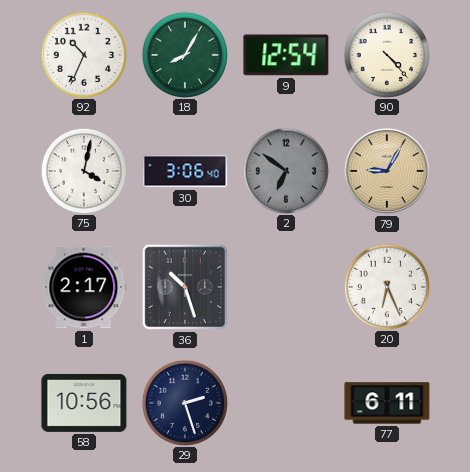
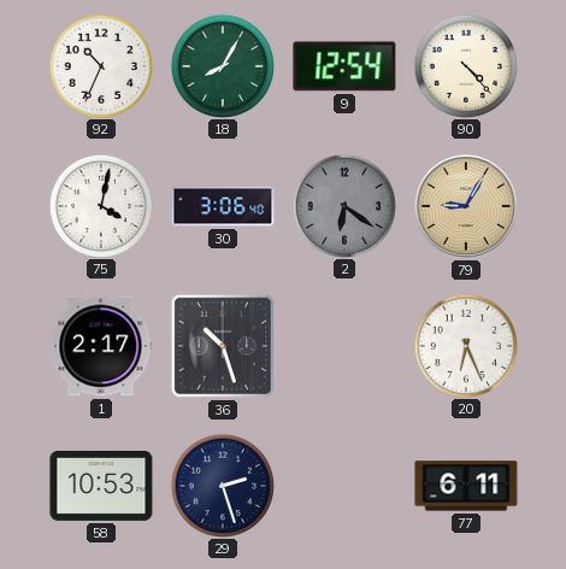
2: 6:51 -> 6:21
58: 10:56 -> 10:53
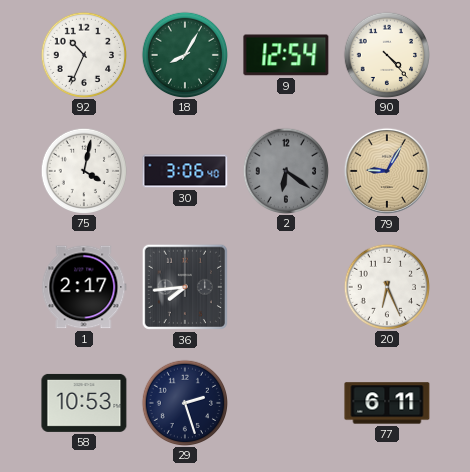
36: 10:27 -> 7:44
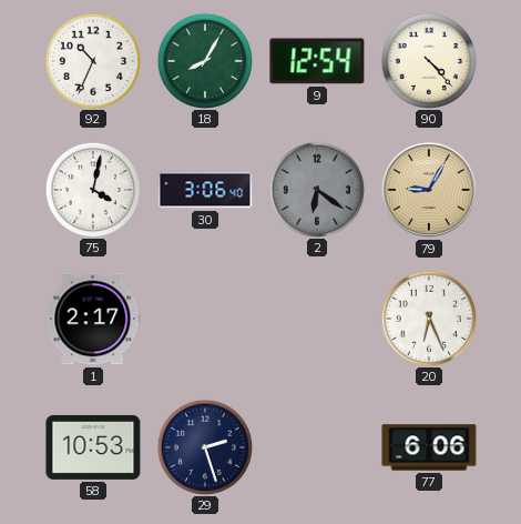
36: 7:44 -> none
77: 6:11 -> 6:06
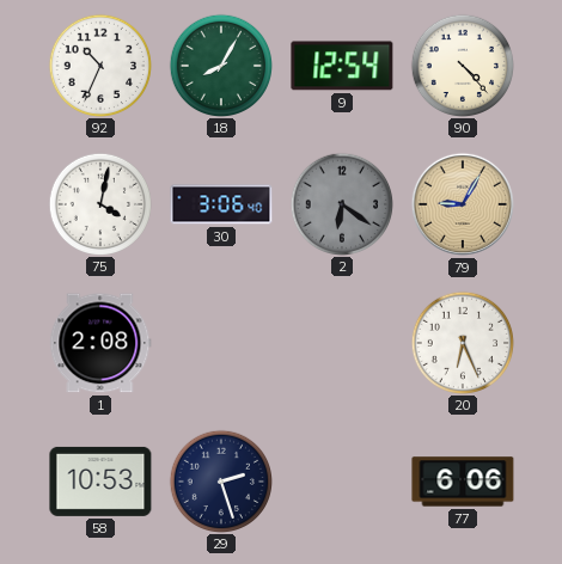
1: 2:17 -> 2:08
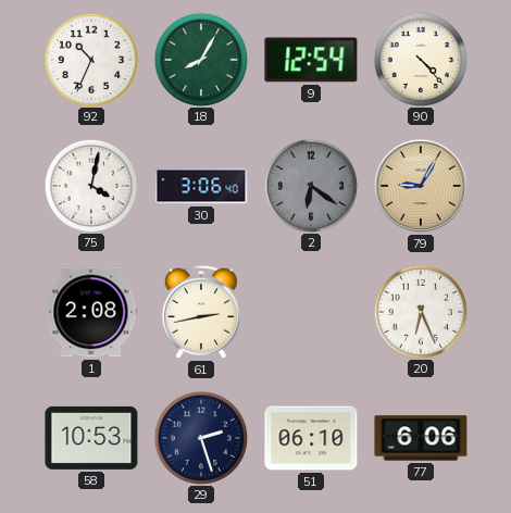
61: none -> 2:43
51: none -> 06:10
